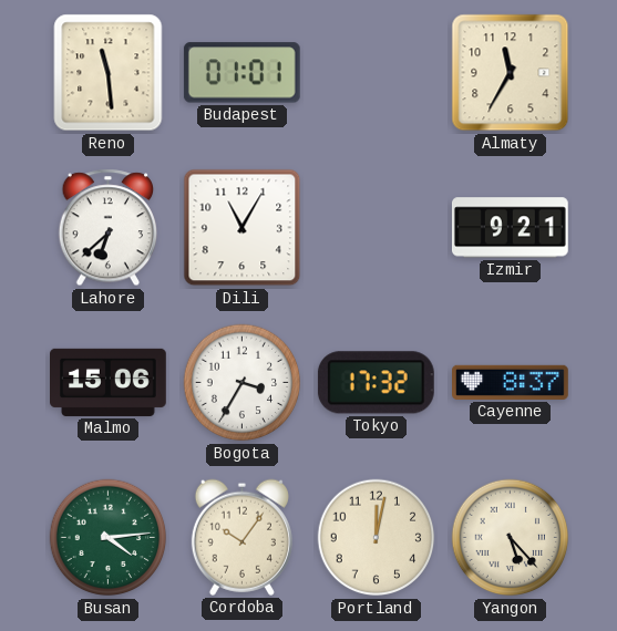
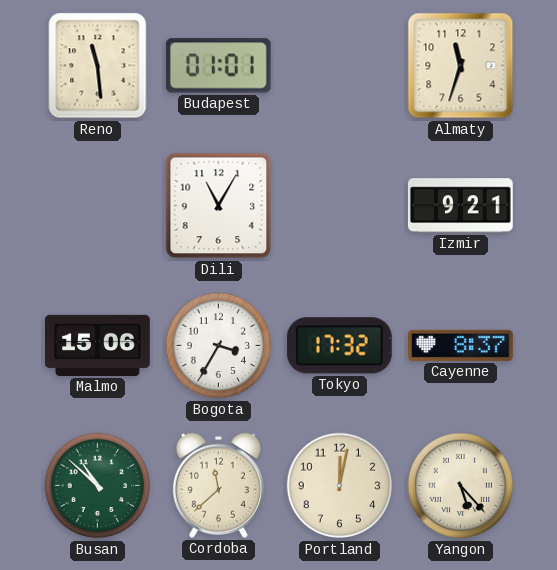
Almaty: 11:35 -> 11:33
Lahore: 6:38 -> none
Busan: 4:14 -> 10:52
Cordoba: 10:06 -> 11:38
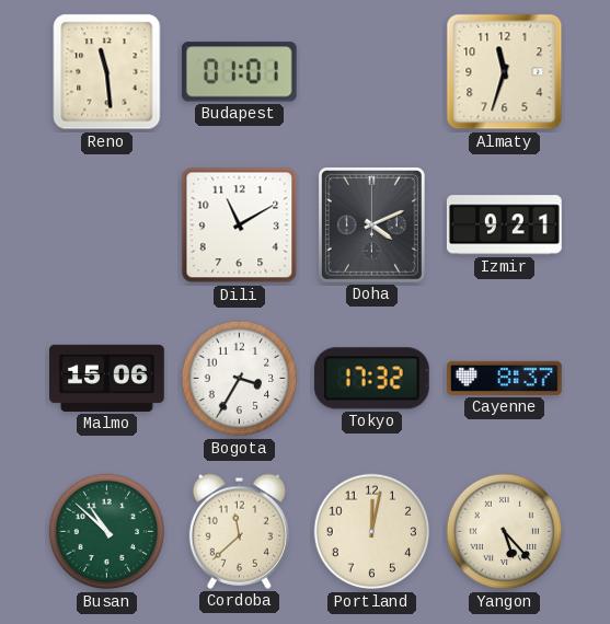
Dili: 11:05 -> 11:10
Doha: none -> 4:11
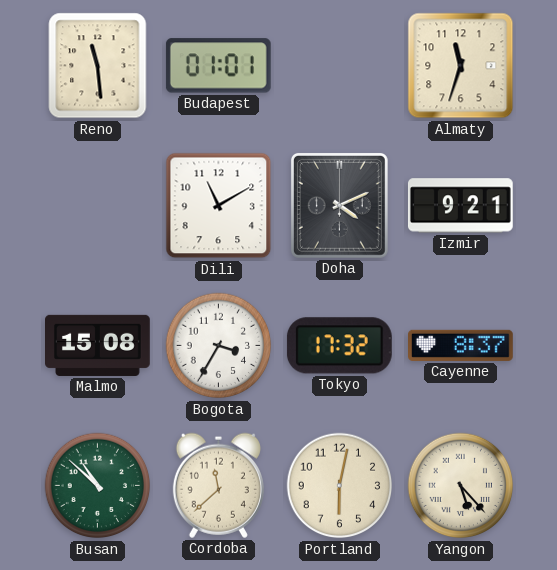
Malmo: 15:06 -> 15:08
Portland: 12:02 -> 6:02
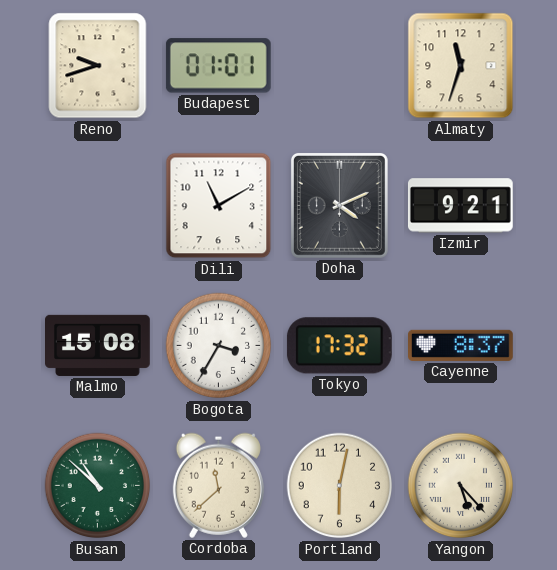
Reno: 11:29 -> 9:42
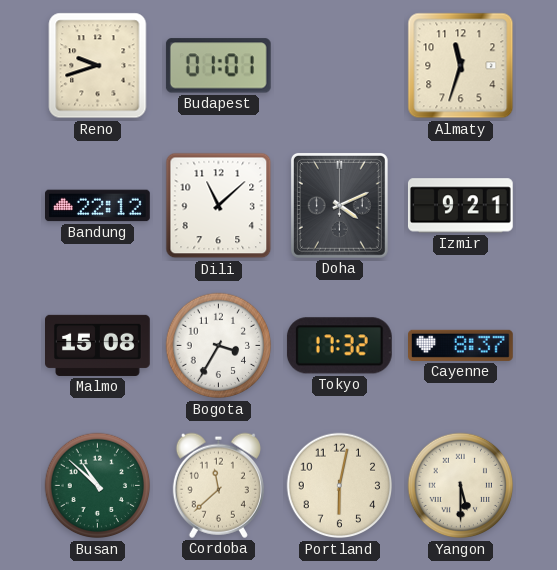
Bandung: none -> 22:12
Dili: 11:10 -> 11:08
Yangon: 5:23 -> 5:30
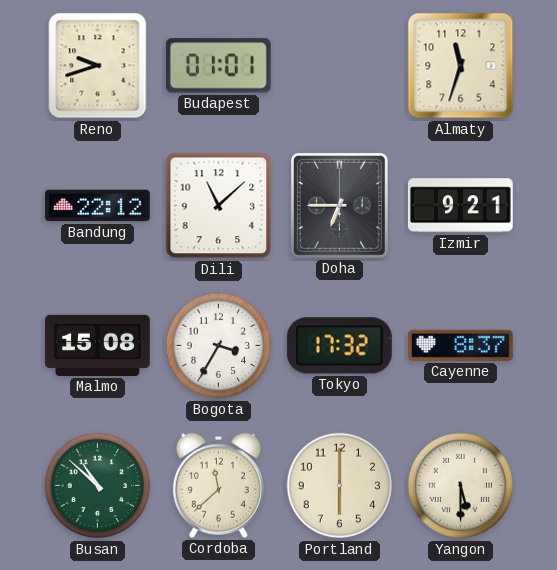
Doha: 4:11 -> 6:45
Portland: 6:02 -> 6:00
